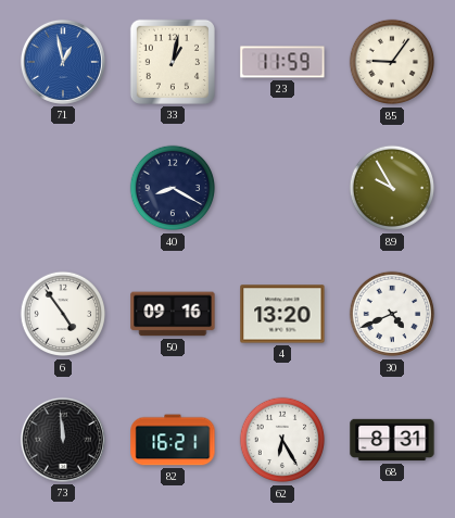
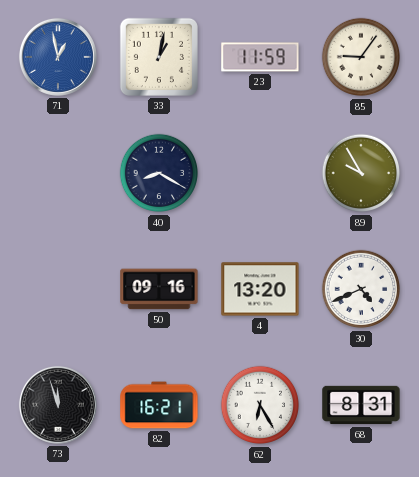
6: 4:54 -> none
73: 11:59 -> 11:57
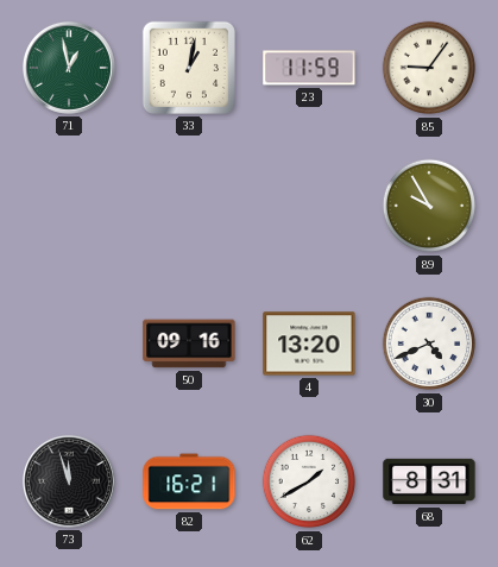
71 dial: blue -> green
40: 8:20 -> none
62: 6:25 -> 1:40
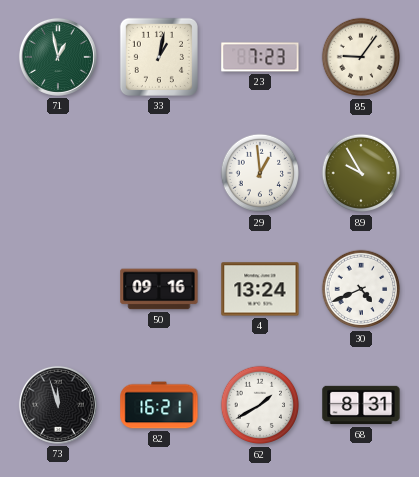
23: 11:59 -> 7:23
29: none -> 12:59
4: 13:20 -> 13:24
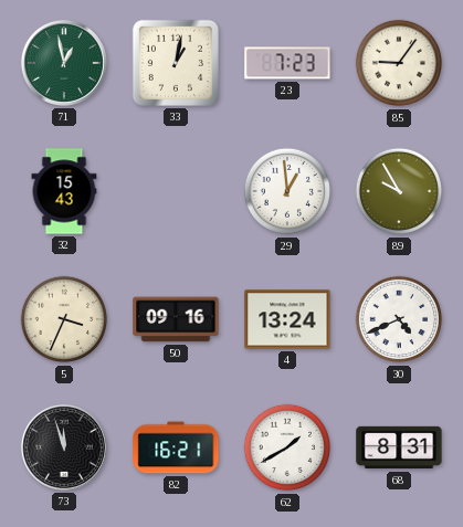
32: none -> 15:43
5: none -> 3:34
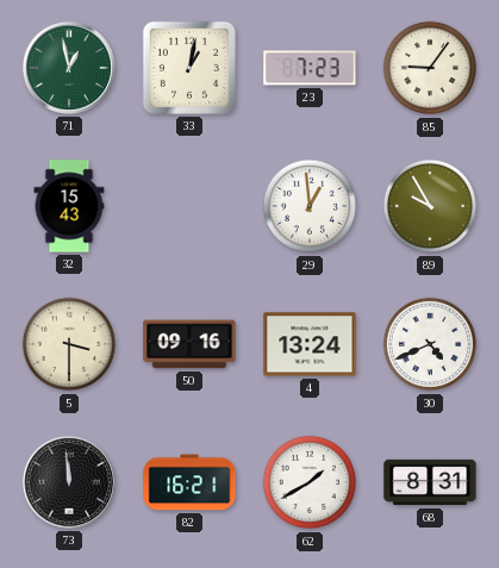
5: 3:34 -> 3:30
73: 11:57 -> 11:59
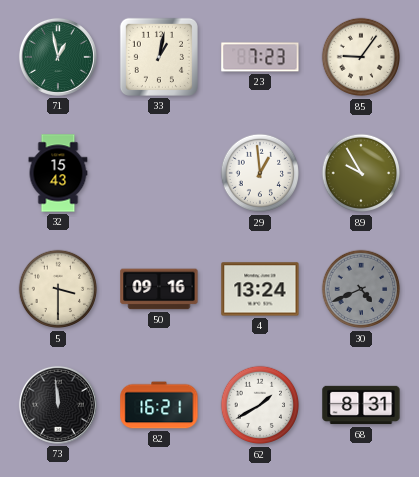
30 dial: white -> grey
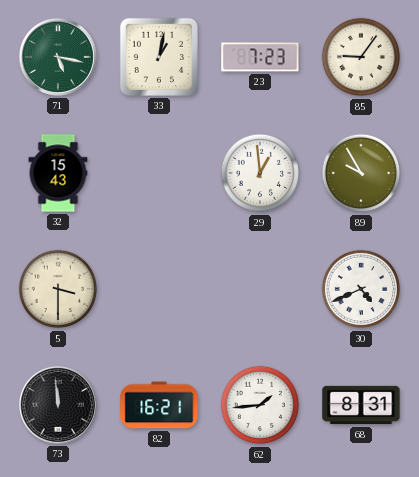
71: 12:58 -> 5:17
50: 09:16 -> none
4: 13:24 -> none
30 dial: grey -> white
62: 1:40 -> 1:44
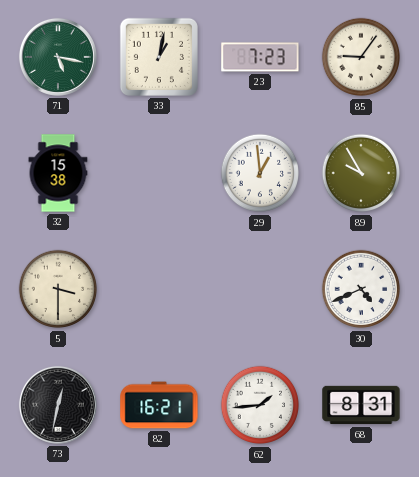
32: 15:43 -> 15:38
73: 11:59 -> 12:32
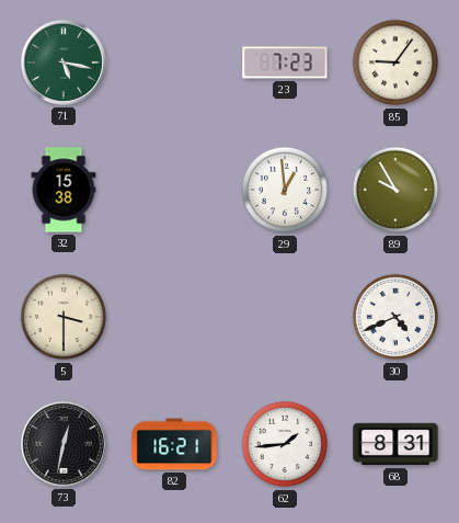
33: 1:02 -> none
